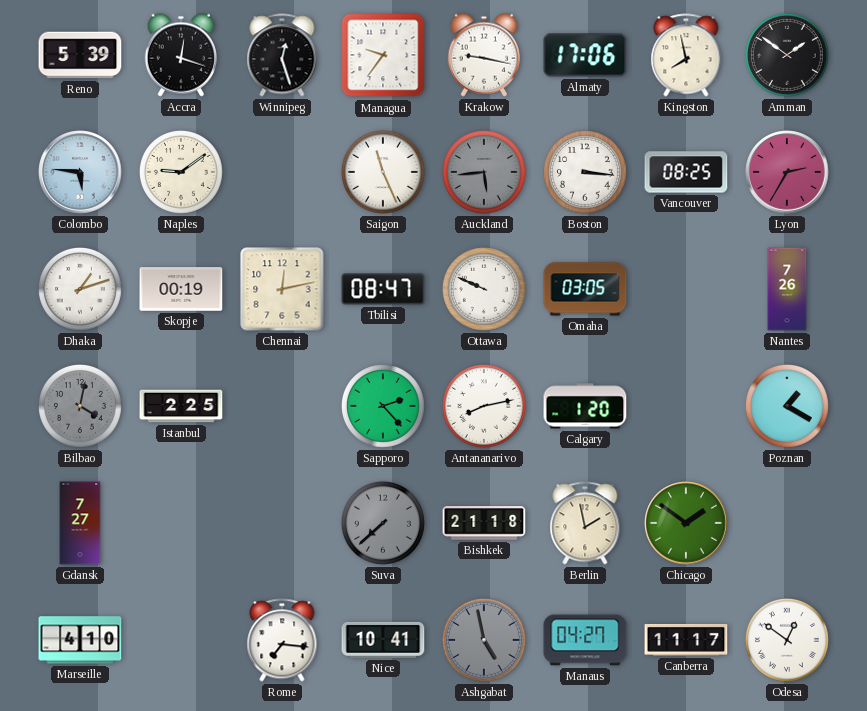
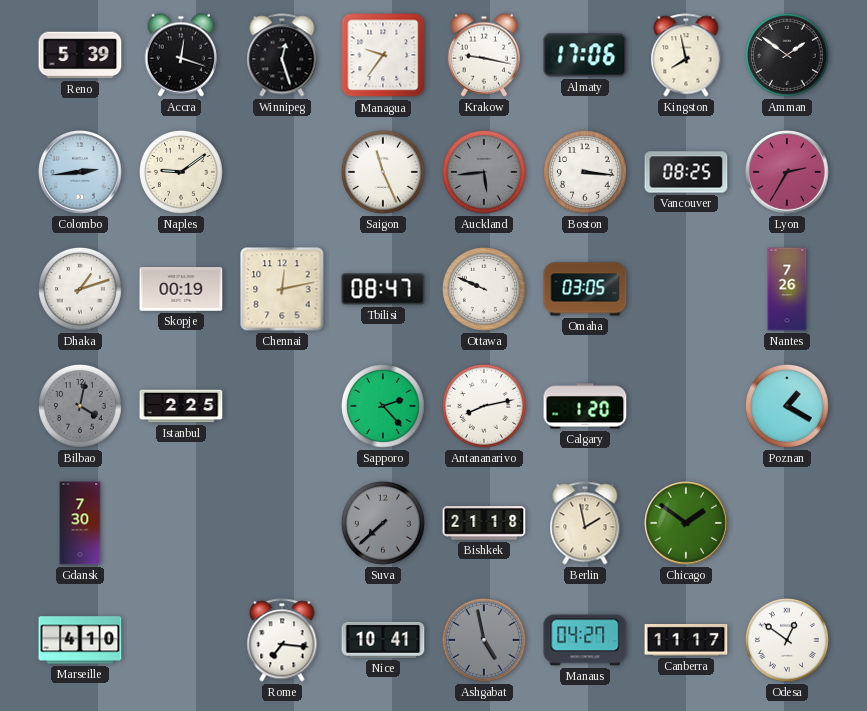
Colombo: 5:46 -> 2:44
Gdansk: 7:27 -> 7:30
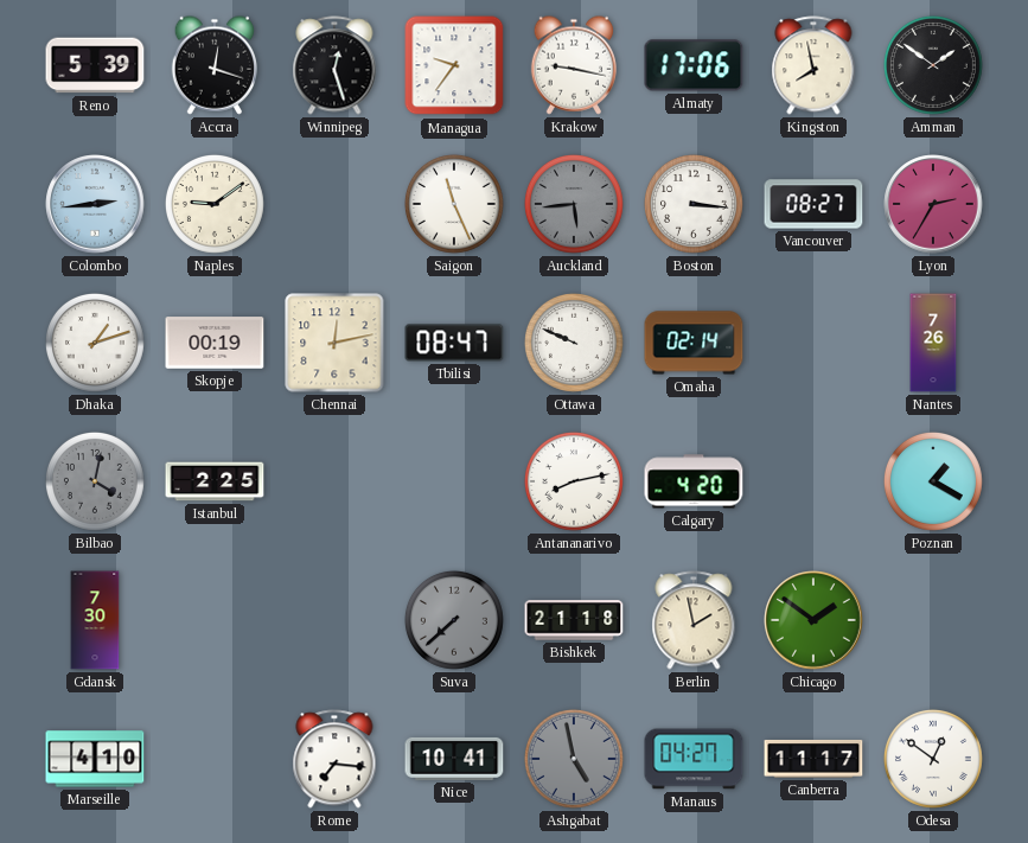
Vancouver: 08:25 -> 08:27
Omaha: 03:05 -> 02:14
Sapporo: 2:23 -> none
Calgary: 1:20 -> 4:20
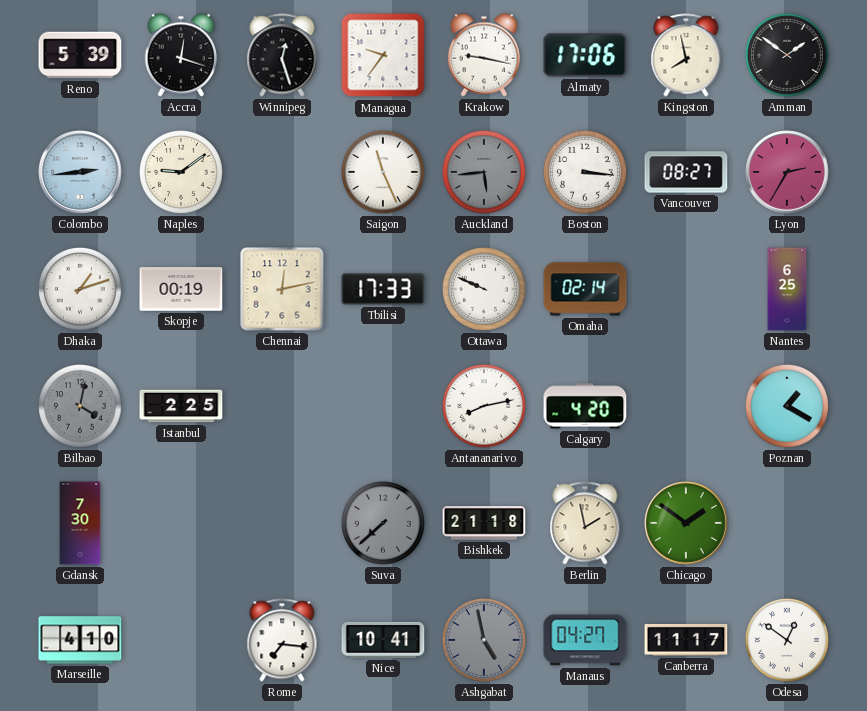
Tbilisi: 08:47 -> 17:33
Nantes: 7:26 -> 6:25
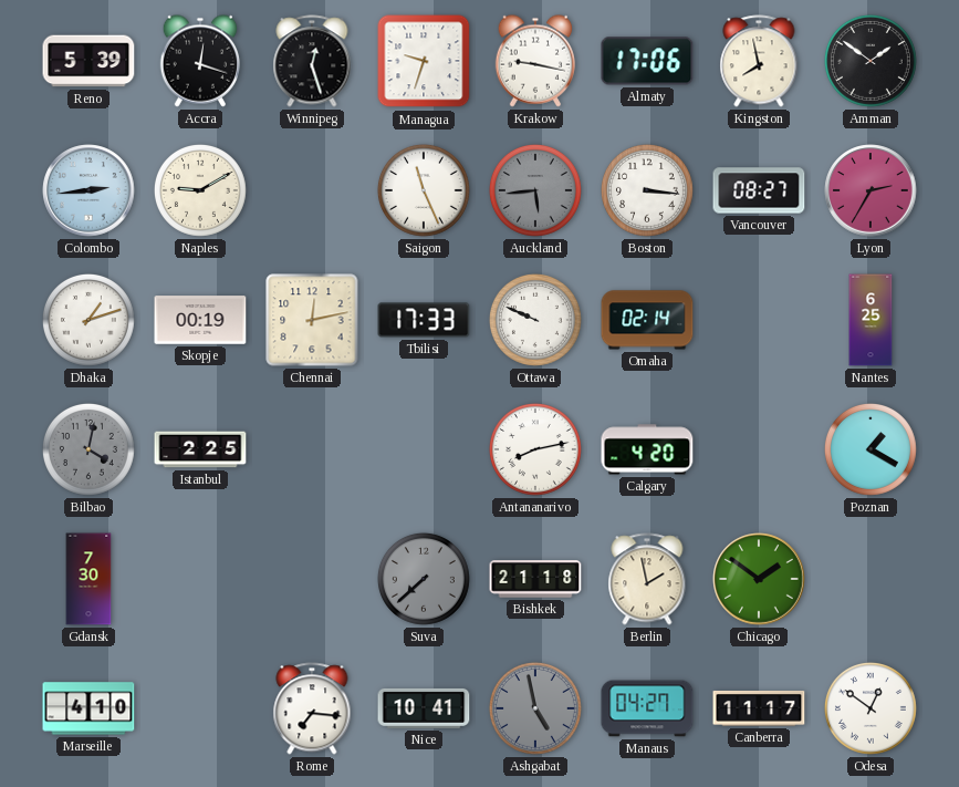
Managua: 9:36 -> 9:33
Naples: 9:09 -> 9:10
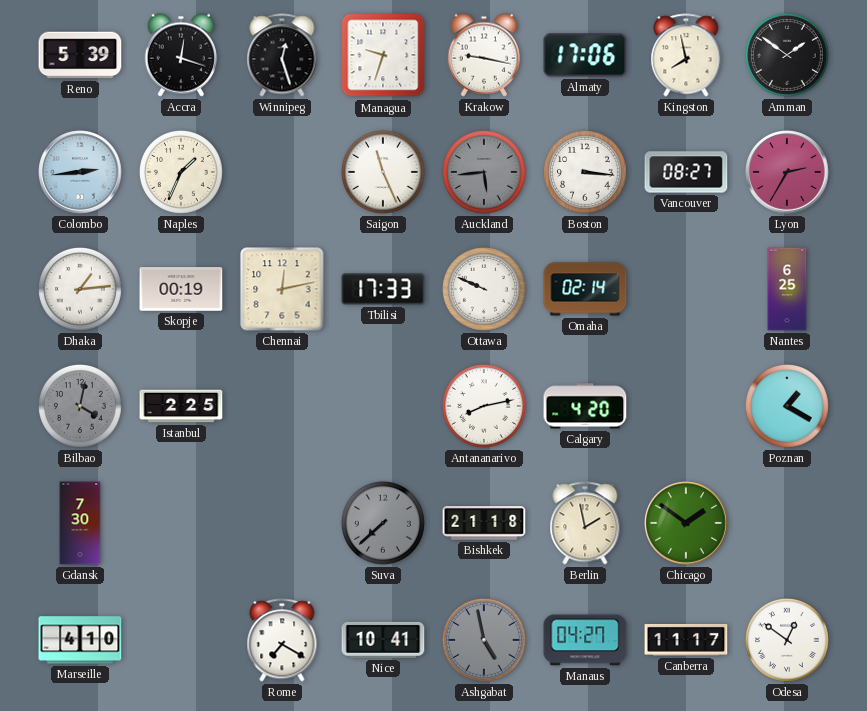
Naples: 9:10 -> 1:34
Dhaka: 1:12 -> 1:14
Rome: 7:16 -> 7:20
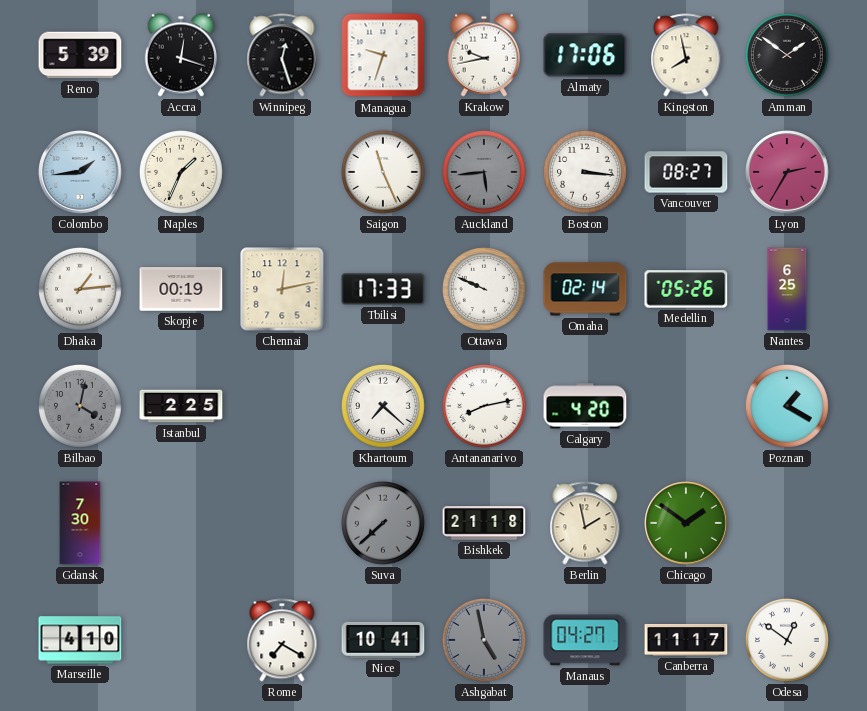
Krakow: 9:17 -> 9:43
Colombo: 2:44 -> 1:44
Medellin: none -> 05:26
Khartoum: none -> 7:22
